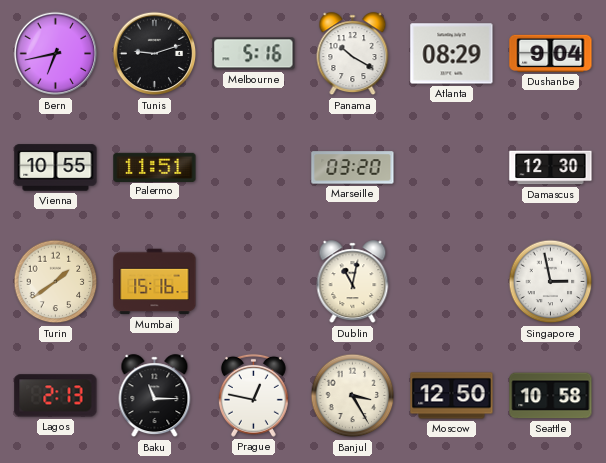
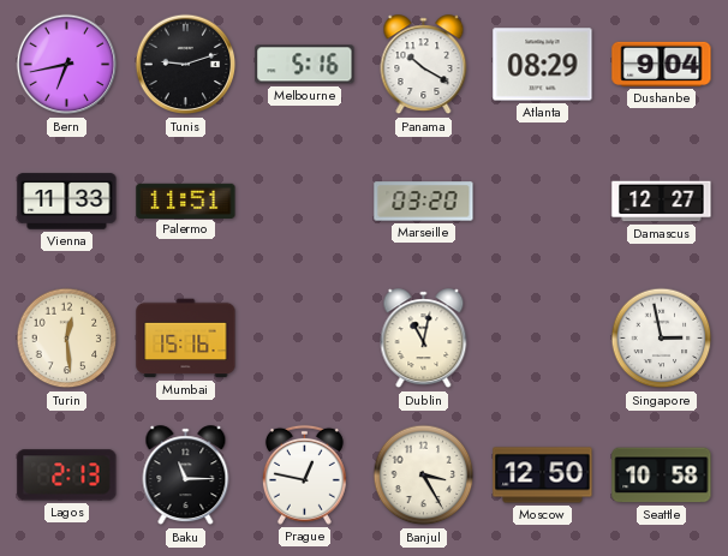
Vienna: 10:55 -> 11:33
Damascus: 12:30 -> 12:27
Turin: 1:39 -> 12:29
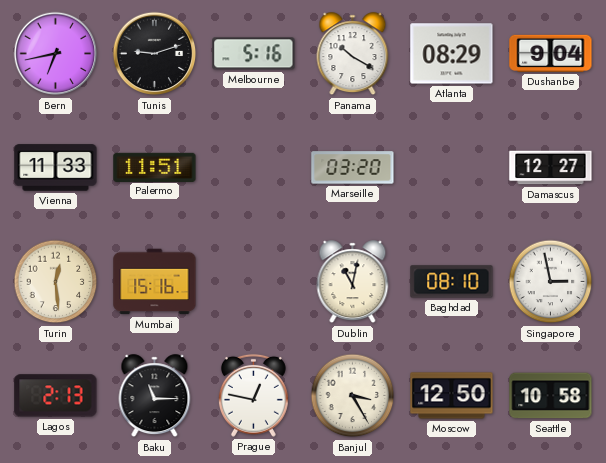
Baghdad: none -> 08:10
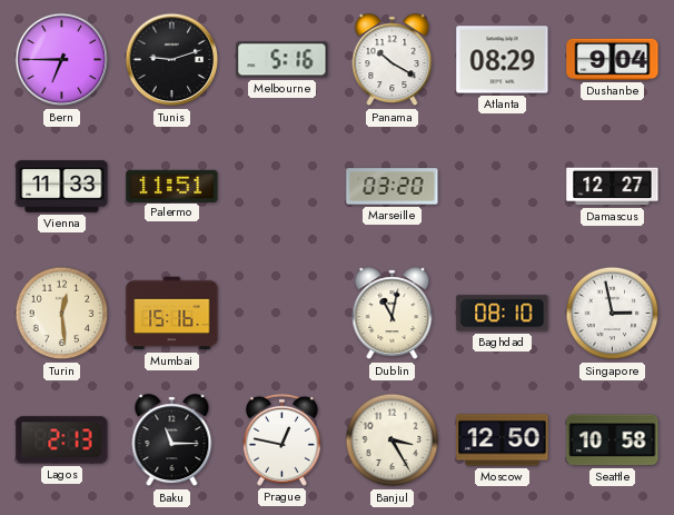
Bern: 6:43 -> 6:45
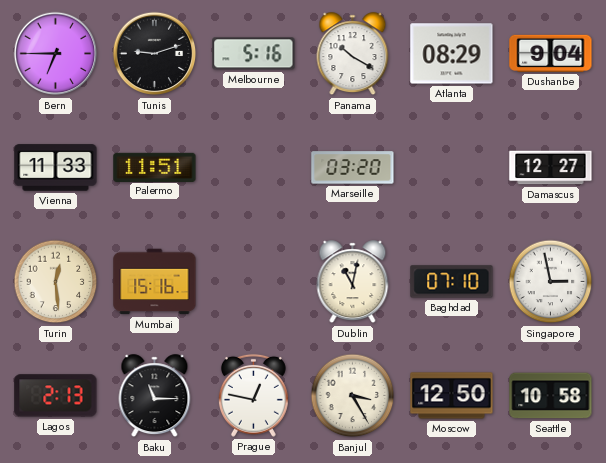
Baghdad: 08:10 -> 07:10
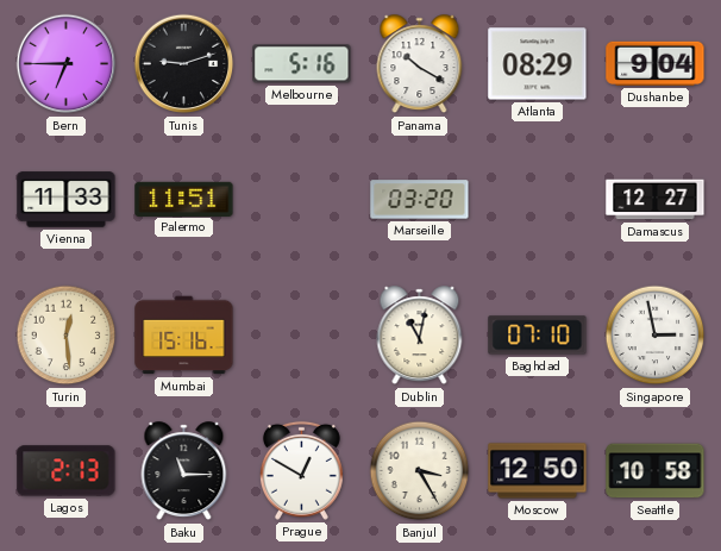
Prague: 12:47 -> 12:50
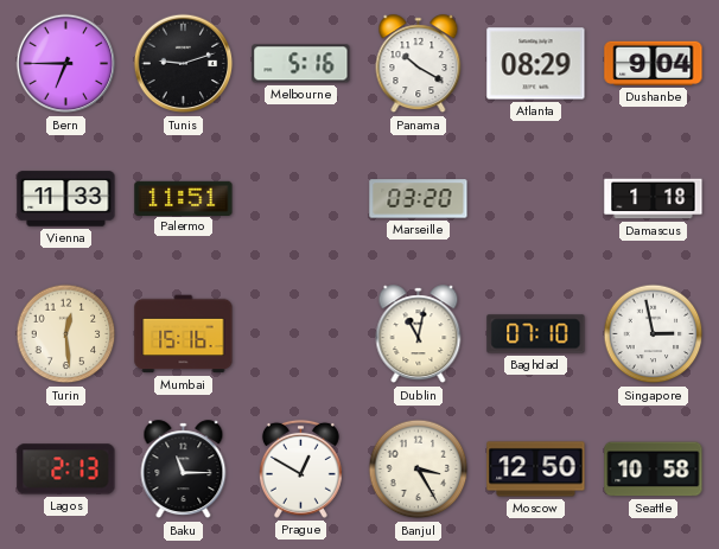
Damascus: 12:27 -> 1:18
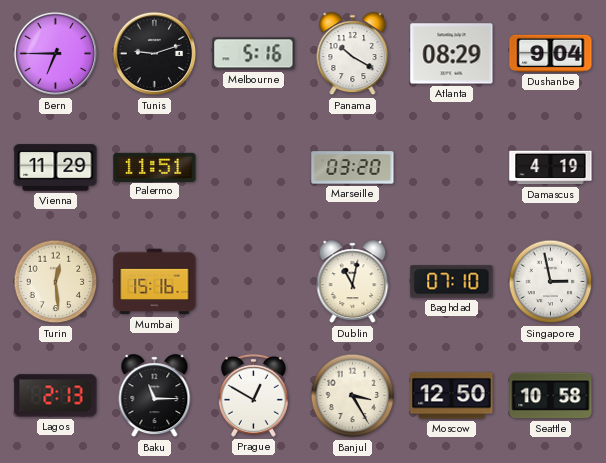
Vienna: 11:33 -> 11:29
Damascus: 1:18 -> 4:19
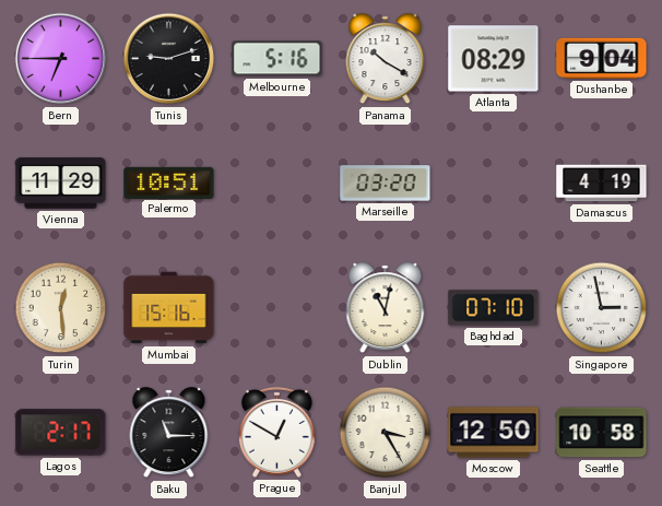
Palermo: 11:51 -> 10:51
Lagos: 2:13 -> 2:17
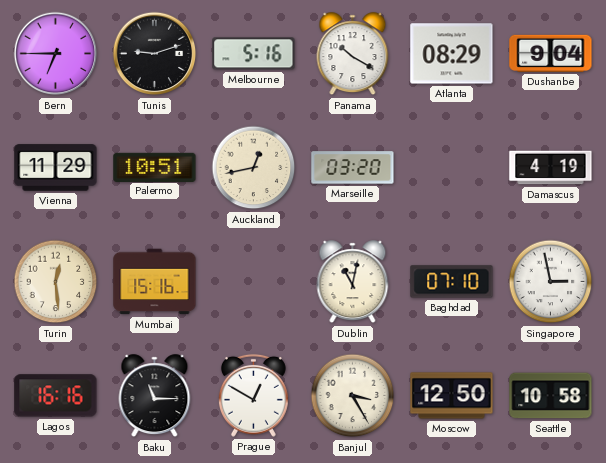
Auckland: none -> 12:43
Lagos: 2:17 -> 16:16
